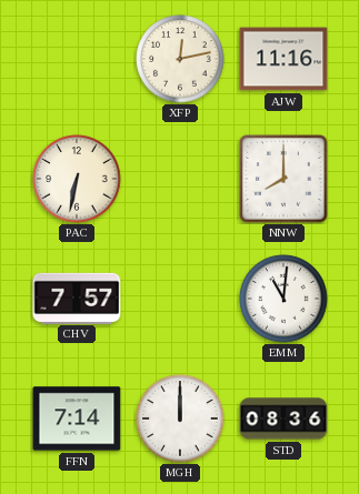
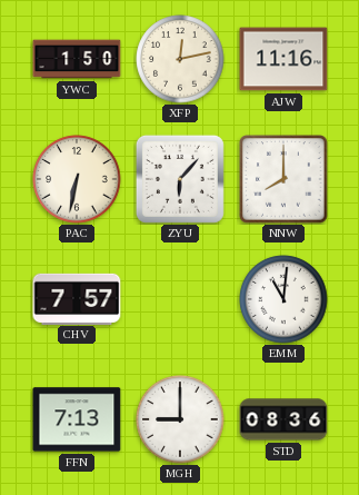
YWC: none -> 1:50
ZYU: none -> 6:07
FFN: 7:14 -> 7:13
MGH: 12:00 -> 9:00
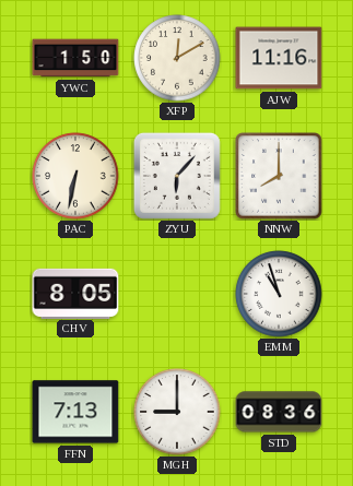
XFP: 12:13 -> 12:10
CHV: 7:57 -> 8:05
EMM: 11:01 -> 10:57
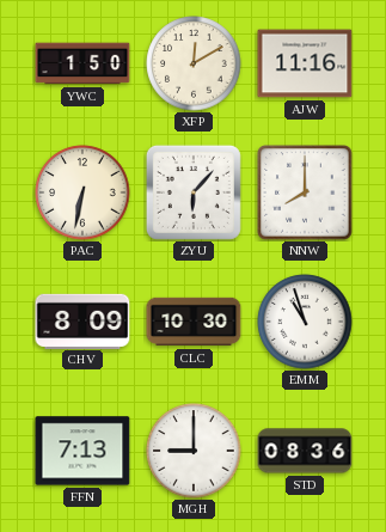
CHV: 8:05 -> 8:09
CLC: none -> 10:30
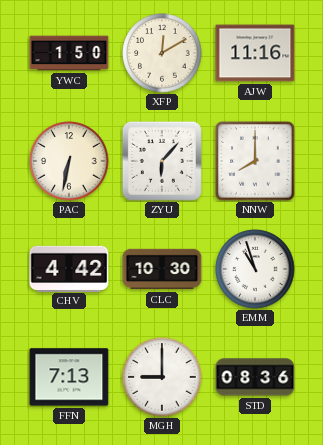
CHV: 8:09 -> 4:42
